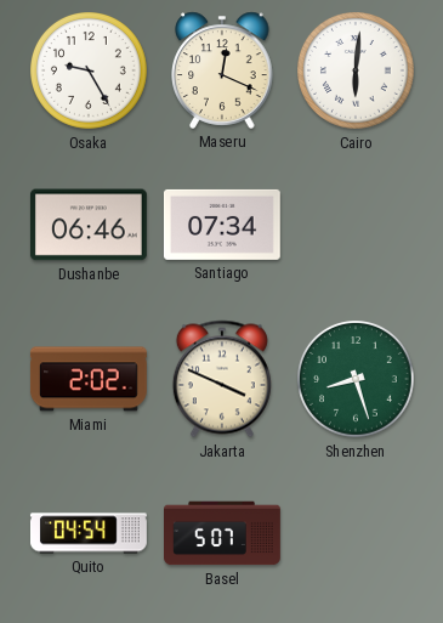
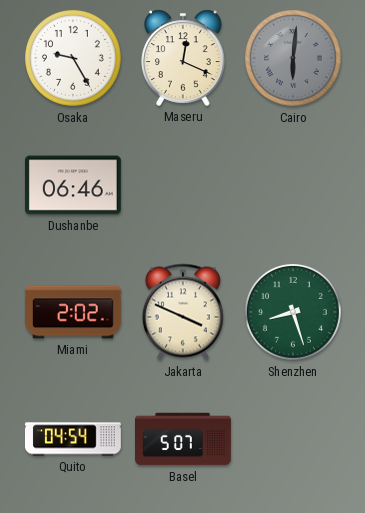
Cairo dial: white -> grey
Santiago: 07:34 -> none
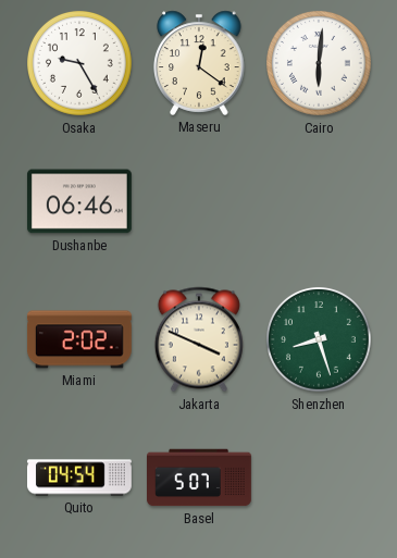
Maseru: 12:19 -> 12:21
Cairo dial: grey -> white
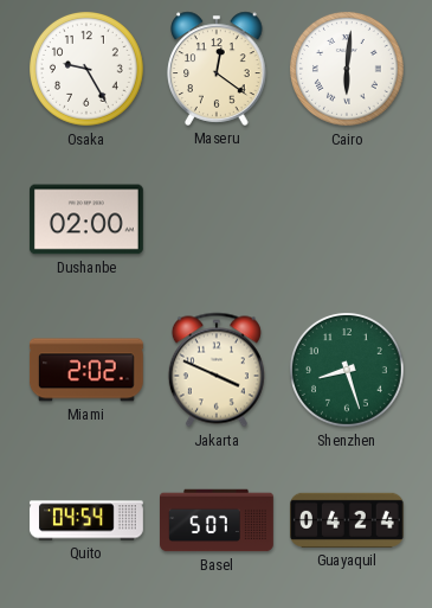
Dushanbe: 06:46 -> 02:00
Guayaquil: none -> 04:24
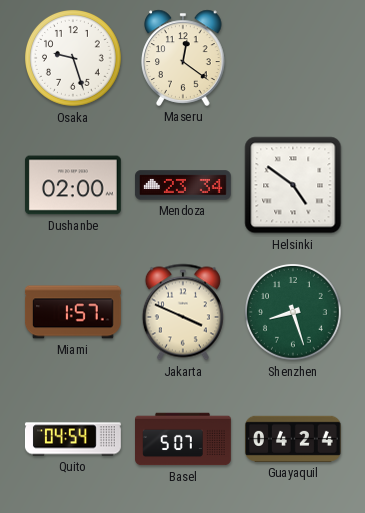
Osaka: 9:25 -> 9:27
Cairo: 6:01 -> none
Mendoza: none -> 23:34
Helsinki: none -> 4:51
Miami: 2:02 -> 1:57
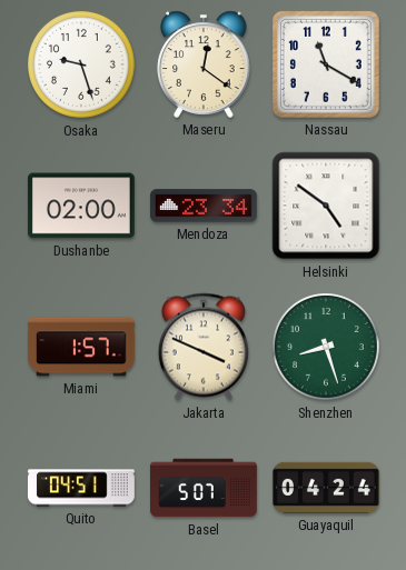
Nassau: none -> 11:20
Quito: 04:54 -> 04:51
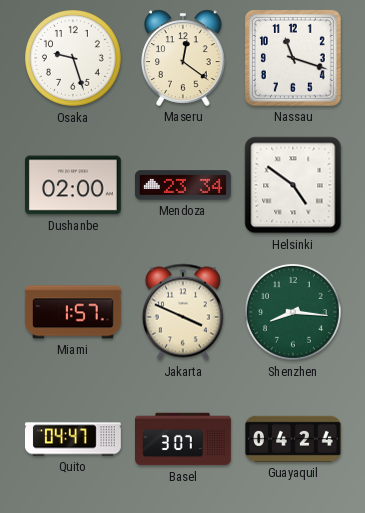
Nassau: 11:20 -> 11:18
Shenzhen: 8:27 -> 8:16
Quito: 04:51 -> 04:47
Basel: 5:07 -> 3:07
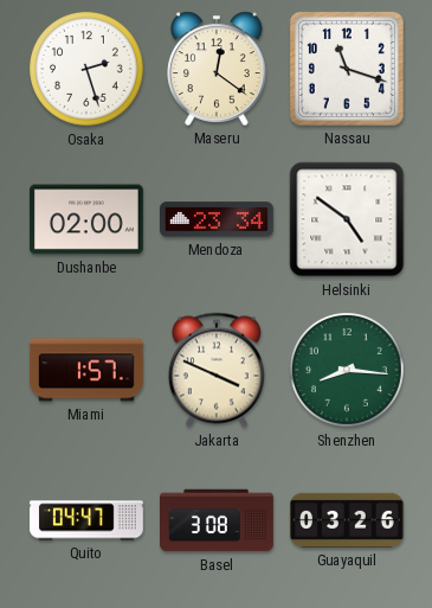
Osaka: 9:27 -> 2:27
Basel: 3:07 -> 3:08
Guayaquil: 04:24 -> 03:26
